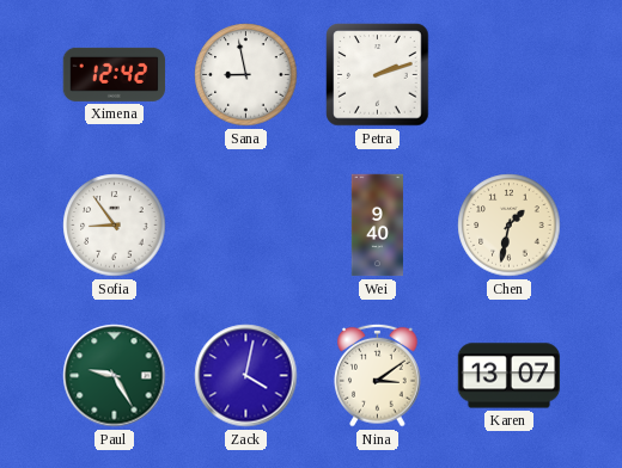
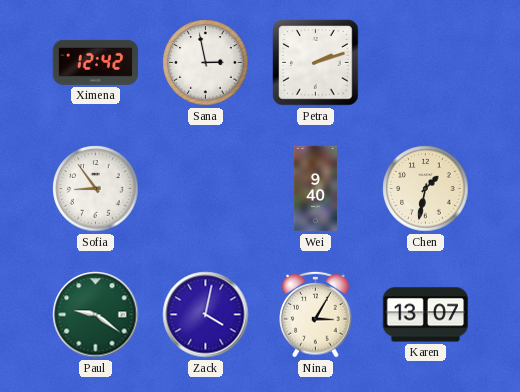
Sana: 8:58 -> 2:58
Paul: 9:25 -> 9:21
Nina: 3:09 -> 3:05
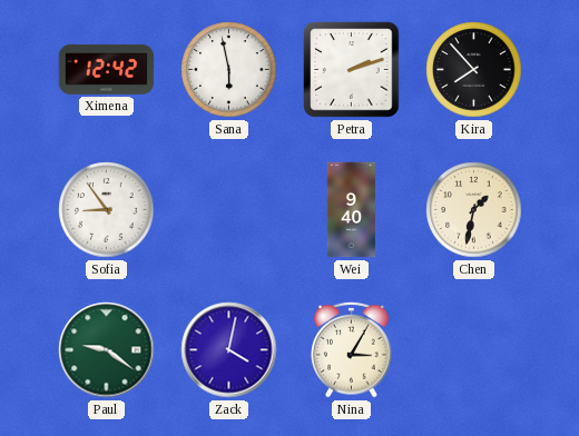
Sana: 2:58 -> 5:58
Kira: none -> 7:53
Karen: 13:07 -> none
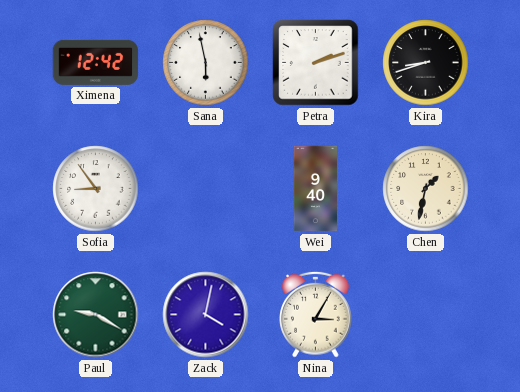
Kira: 7:53 -> 8:42
Paul: 9:21 -> 9:20
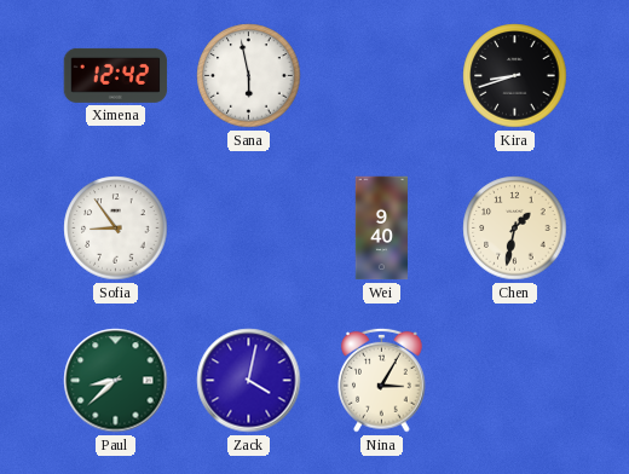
Petra: 2:12 -> none
Paul: 9:20 -> 8:38
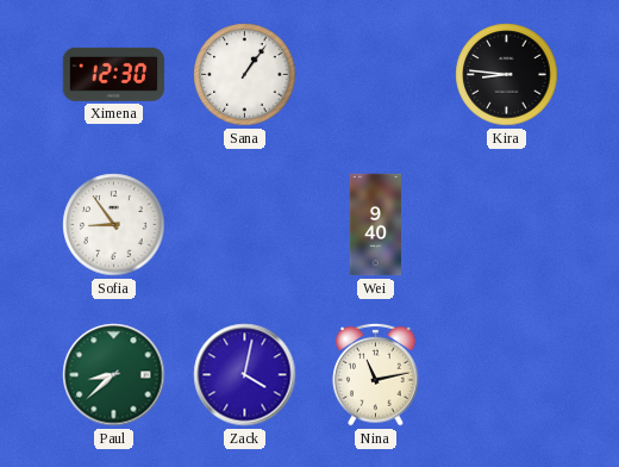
Ximena: 12:42 -> 12:30
Sana: 5:58 -> 1:06
Kira: 8:42 -> 8:46
Chen: 1:32 -> none
Nina: 3:05 -> 11:13
